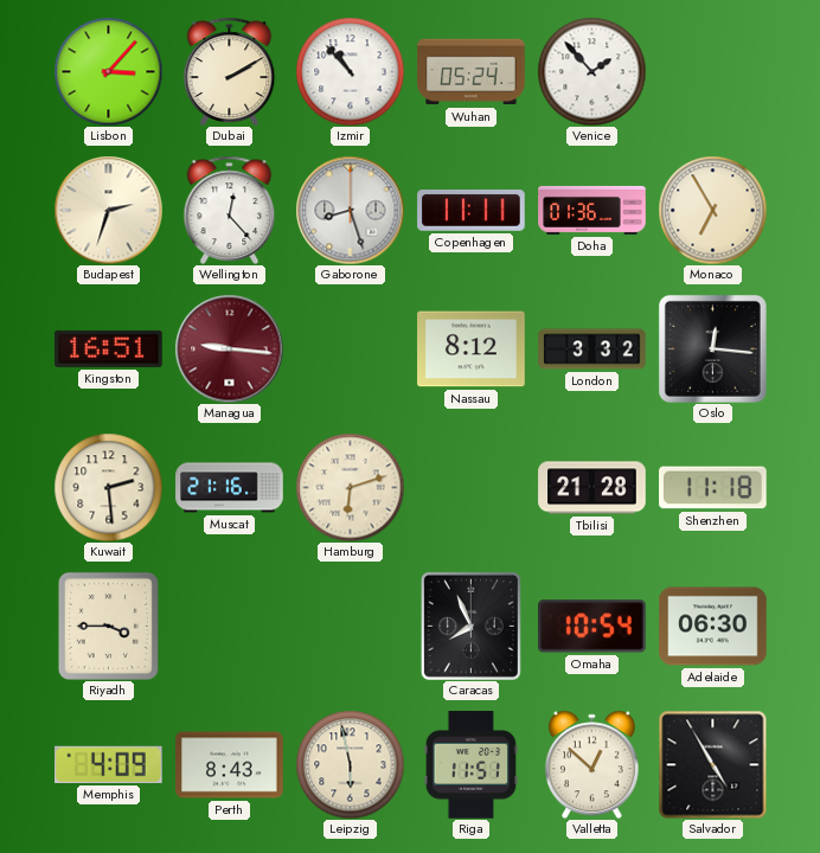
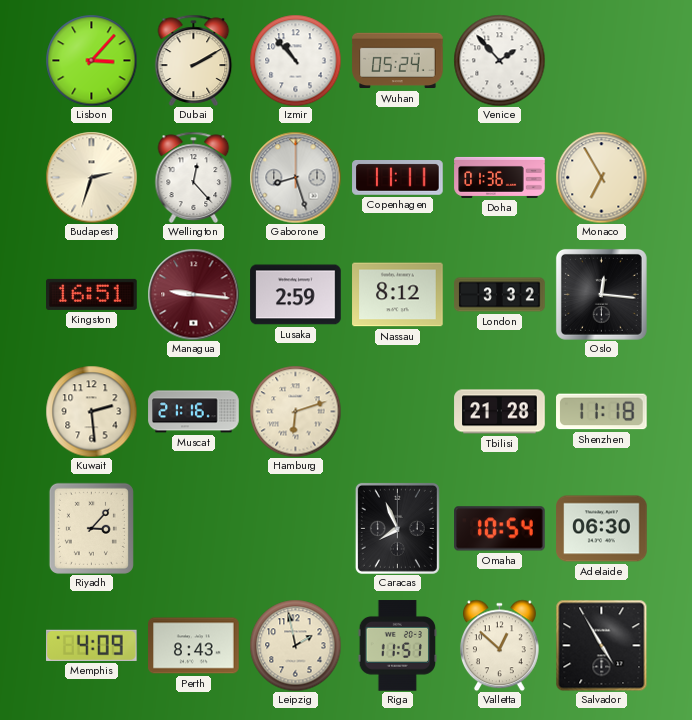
Lusaka: none -> 2:59
Riyadh: 3:45 -> 3:07
Leipzig: 5:58 -> 1:58
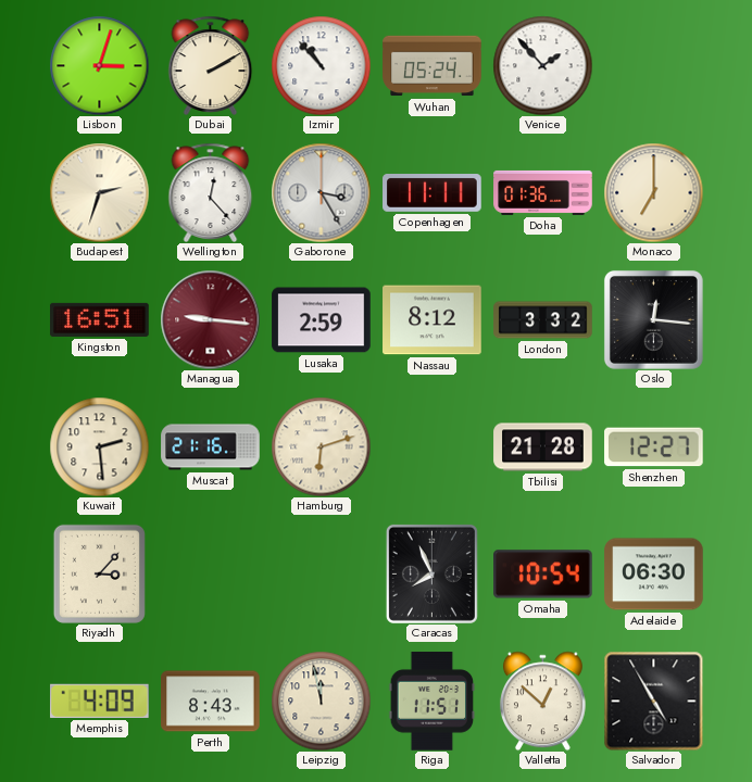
Lisbon: 3:07 -> 3:03
Gaborone: 8:27 -> 3:25
Monaco: 6:55 -> 7:00
Shenzhen: 11:18 -> 12:27
Leipzig: 1:58 -> 11:58
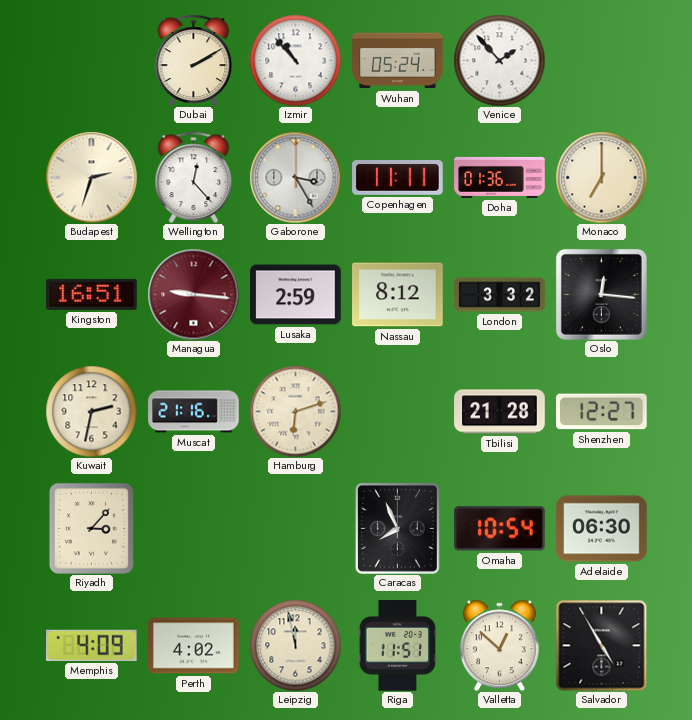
Lisbon: 3:03 -> none
Kuwait: 2:29 -> 2:32
Perth: 8:43 -> 4:02
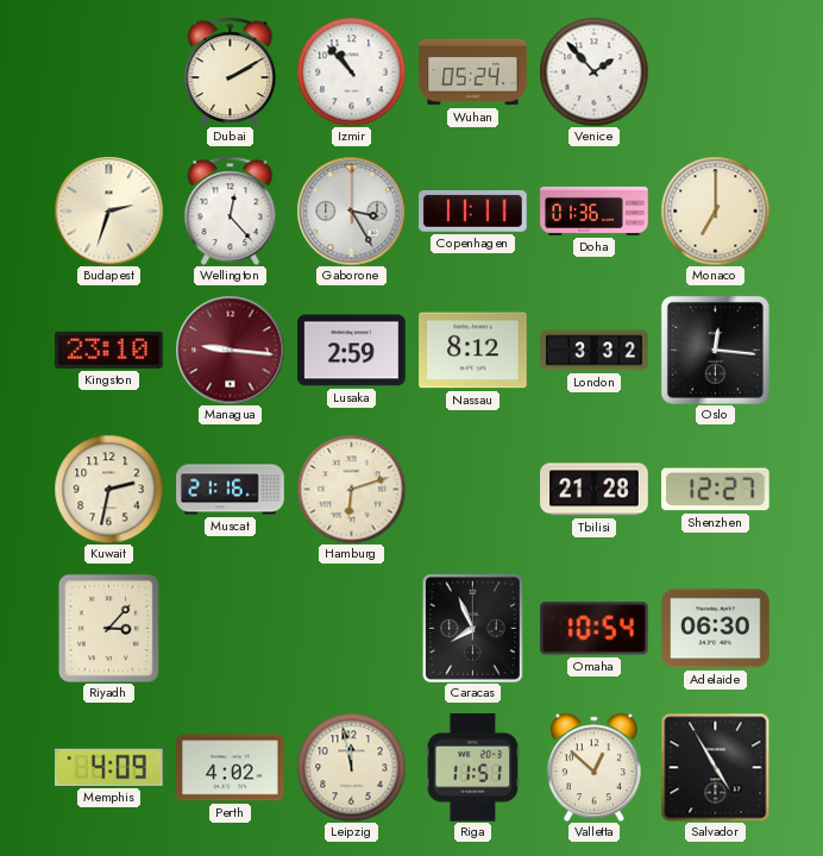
Kingston: 16:51 -> 23:10
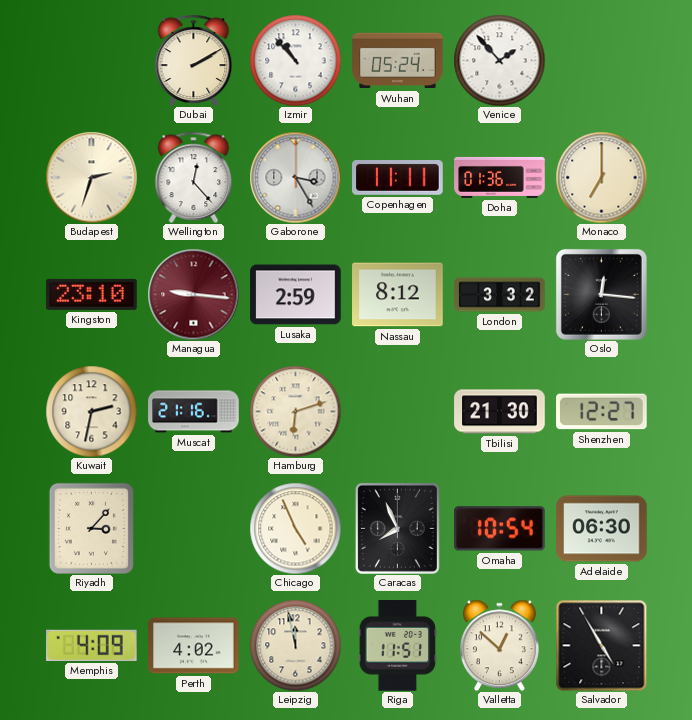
Tbilisi: 21:28 -> 21:30
Chicago: none -> 4:56
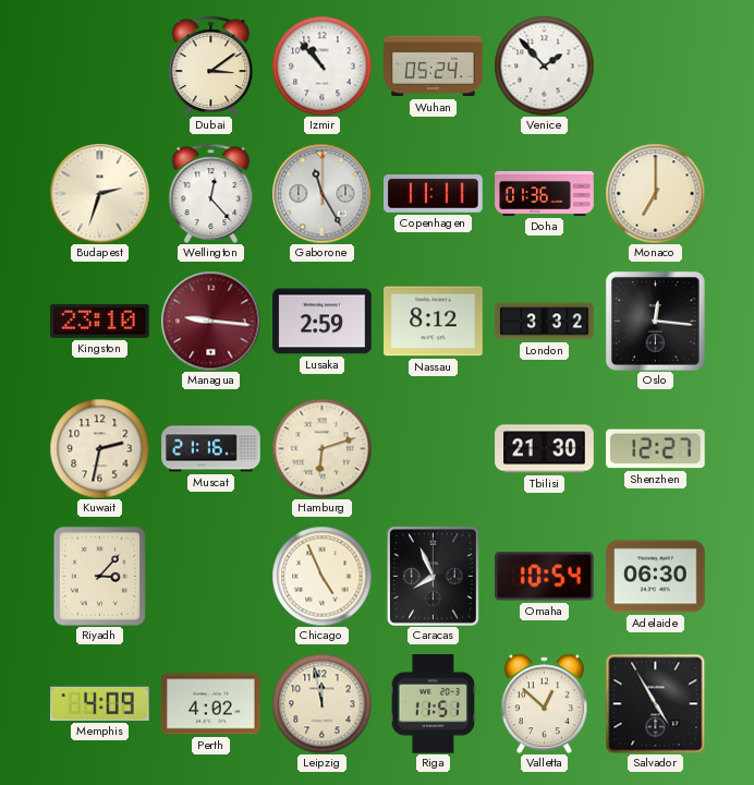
Dubai: 2:10 -> 3:09
Gaborone: 3:25 -> 11:25
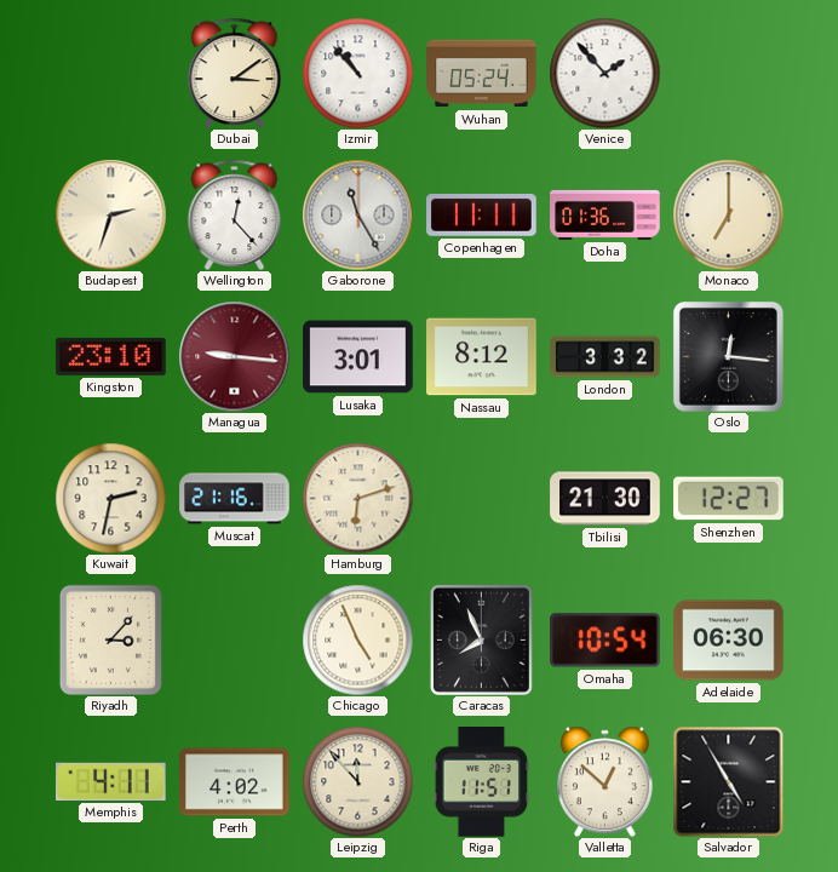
Lusaka: 2:59 -> 3:01
Memphis: 4:09 -> 4:11
Leipzig: 11:58 -> 11:53
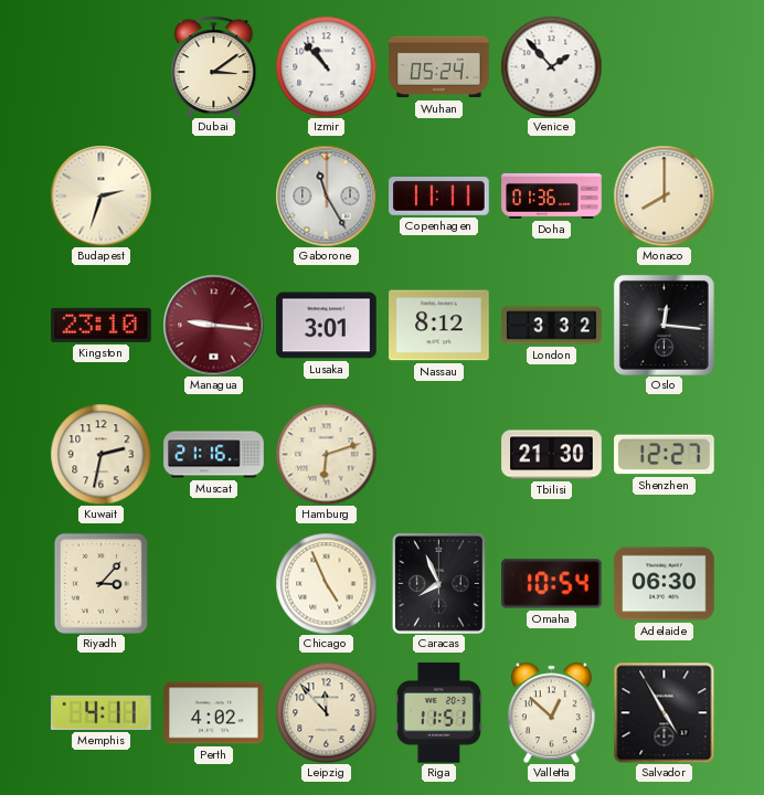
Wellington: 12:23 -> none
Monaco: 7:00 -> 8:00
